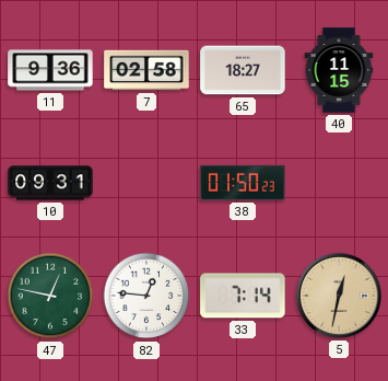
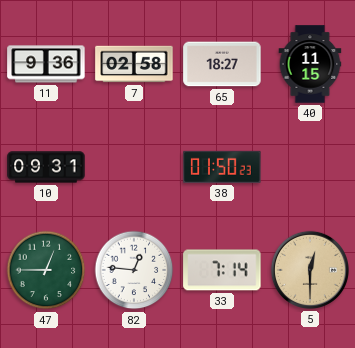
47: 12:47 -> 12:45
5: 12:32 -> 12:30
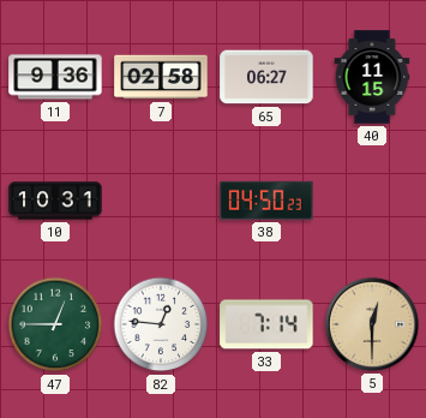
65: 18:27 -> 06:27
10: 09:31 -> 10:31
38: 01:50 -> 04:50
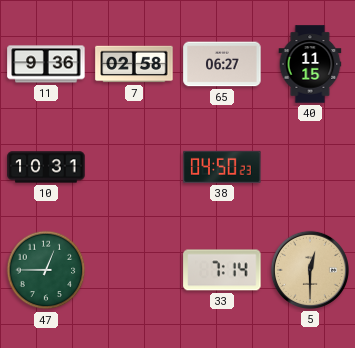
82: 12:46 -> none
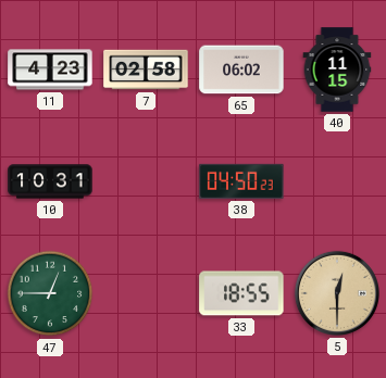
11: 9:36 -> 4:23
65: 06:27 -> 06:02
33: 7:14 -> 18:55
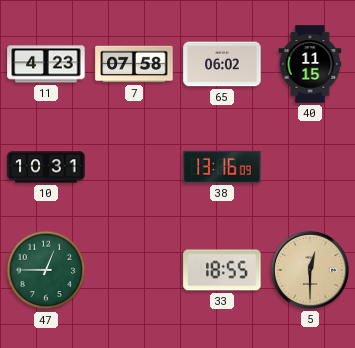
7: 02:58 -> 07:58
38: 04:50 -> 13:16
